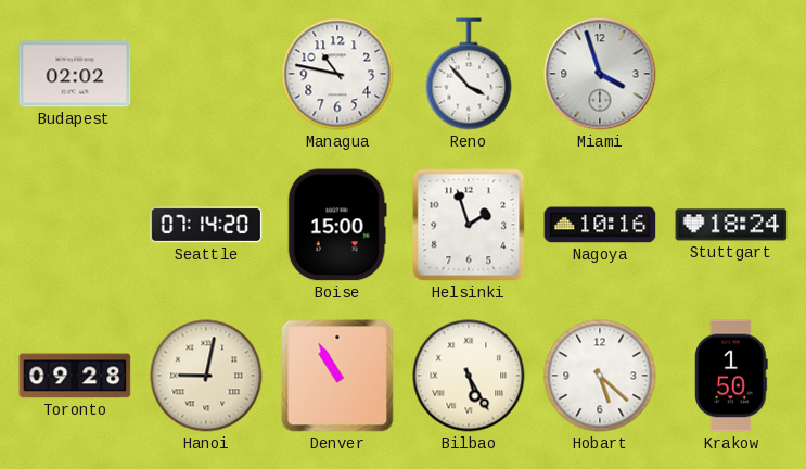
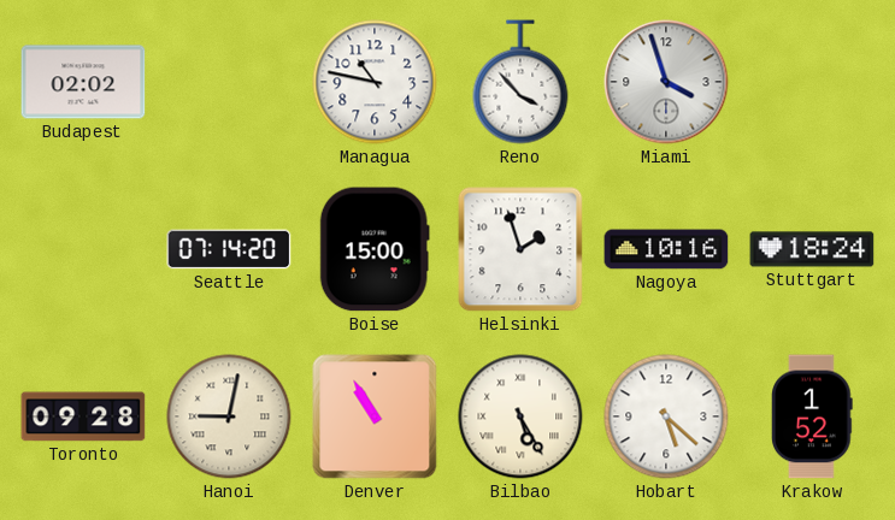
Krakow: 1:50 -> 1:52
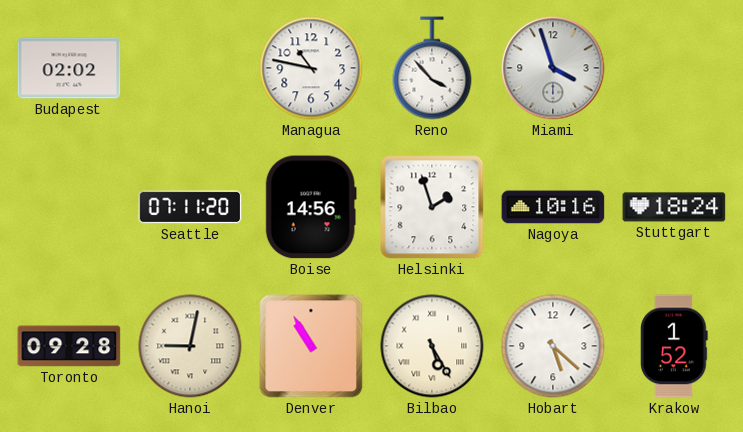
Seattle: 07:14 -> 07:11
Boise: 15:00 -> 14:56
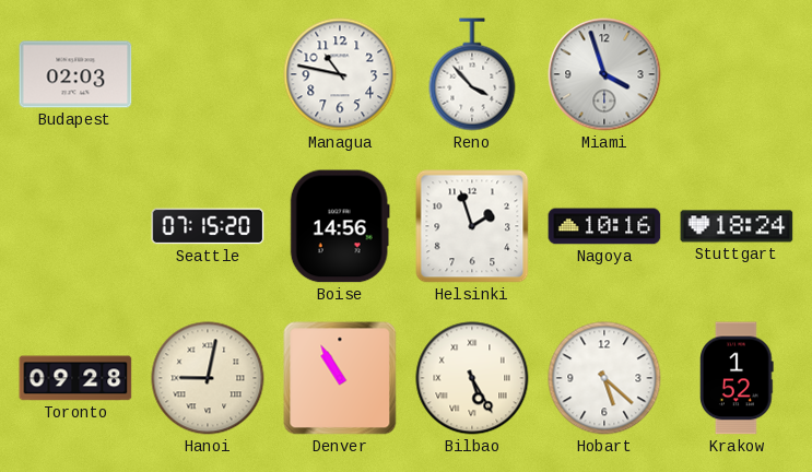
Budapest: 02:02 -> 02:03
Seattle: 07:11 -> 07:15
